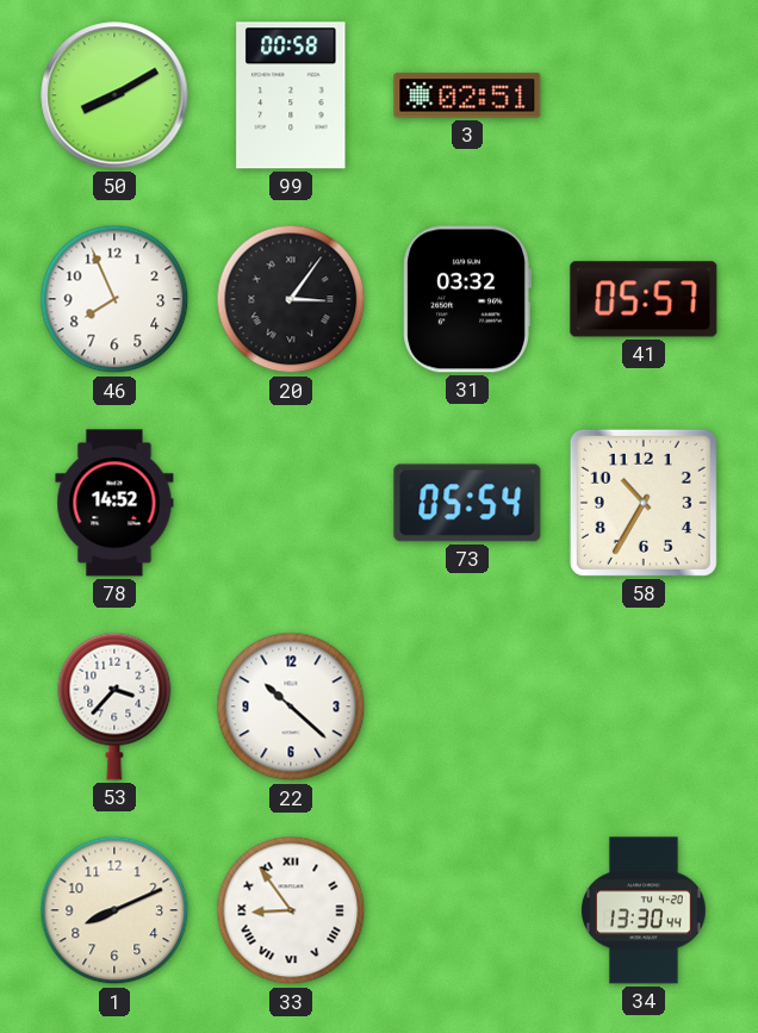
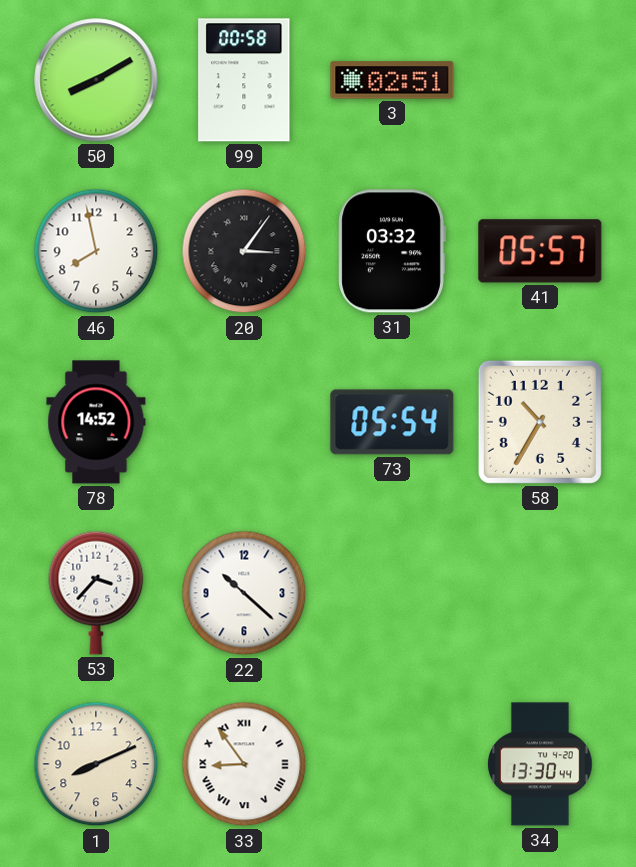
46: 7:56 -> 7:58
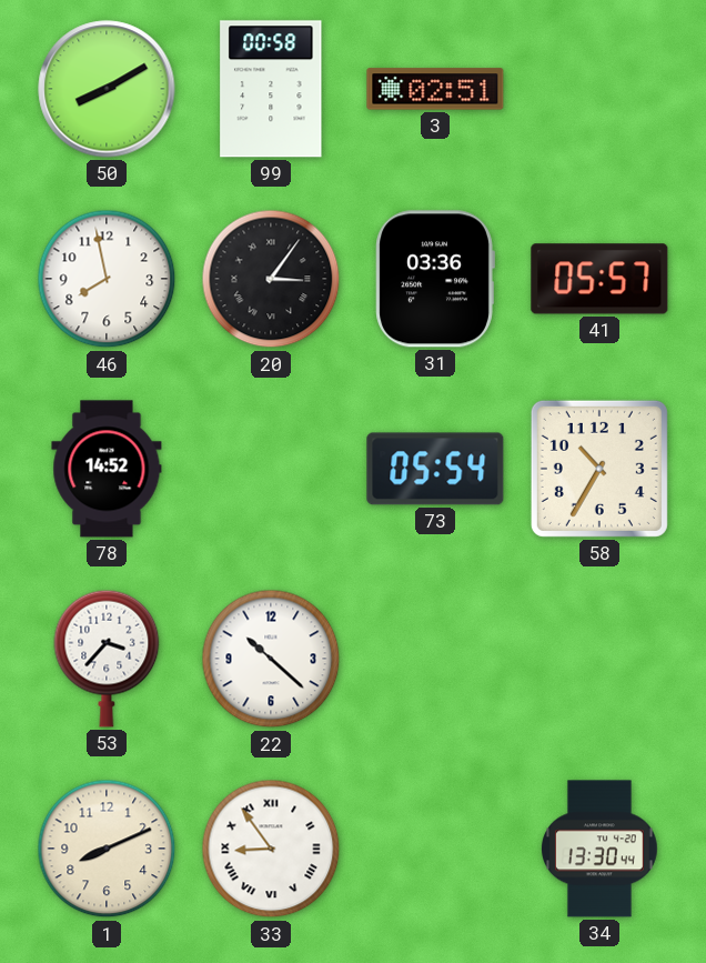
31: 03:32 -> 03:36
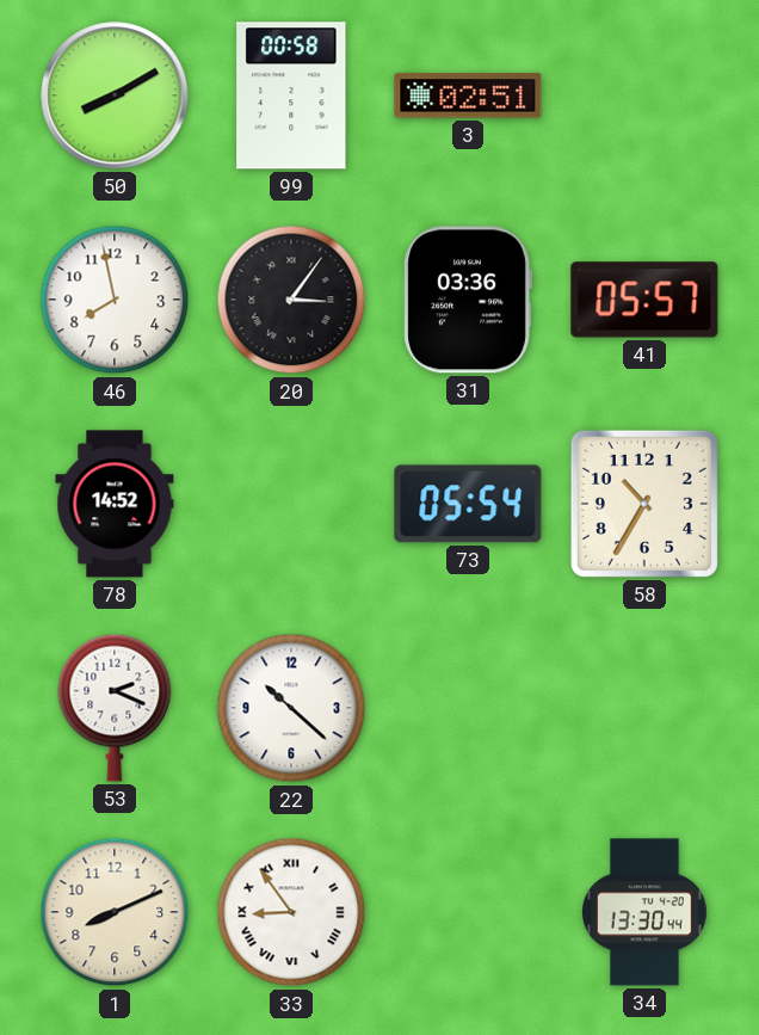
53: 3:37 -> 2:19
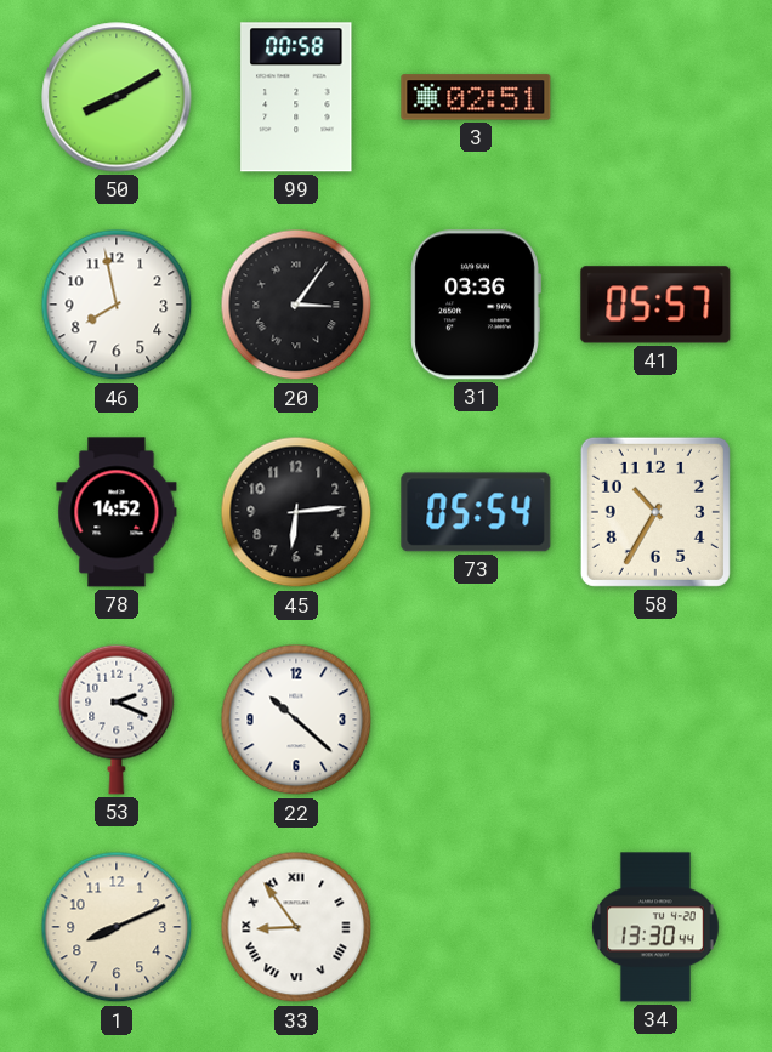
45: none -> 6:14
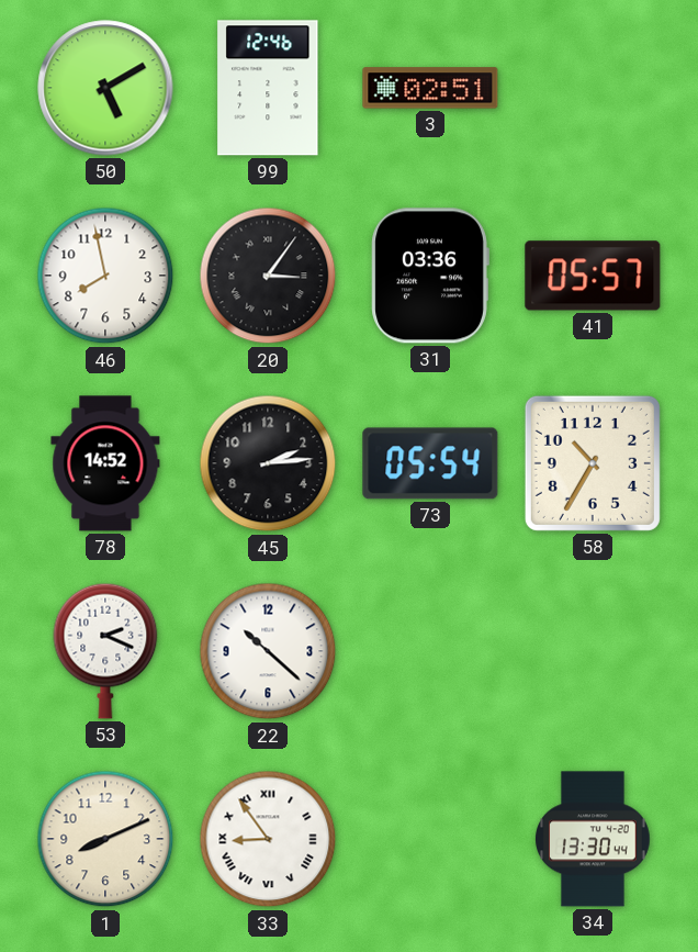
50: 8:10 -> 5:10
99: 00:58 -> 12:46
45: 6:14 -> 2:14
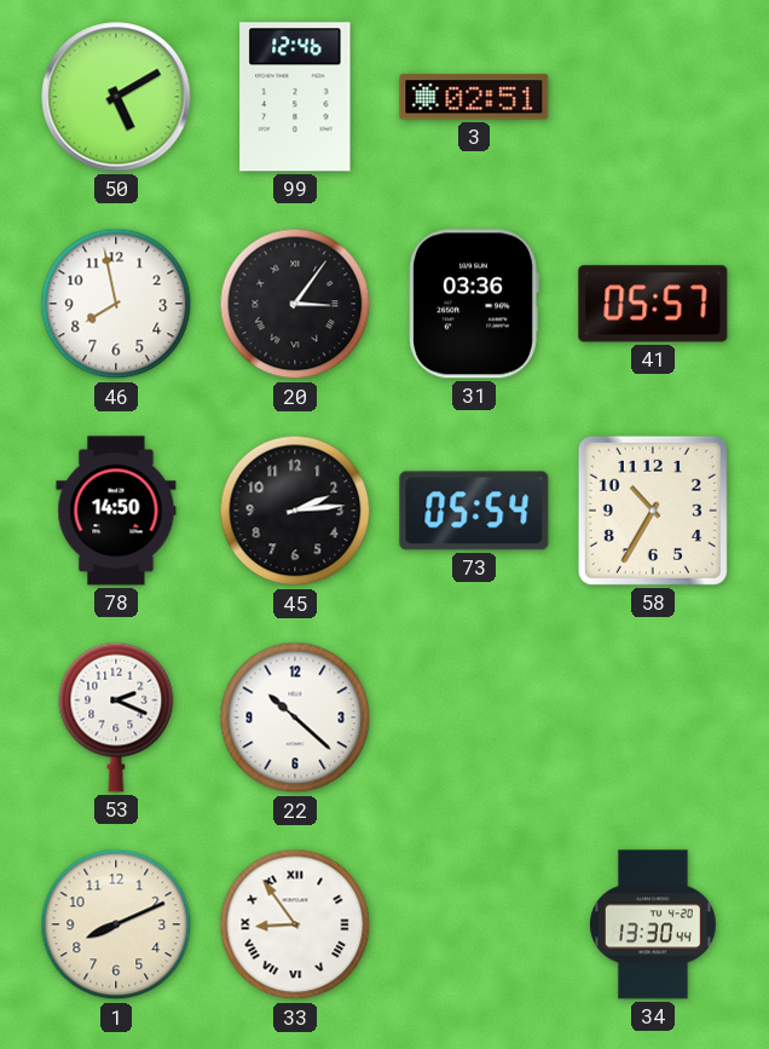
78: 14:52 -> 14:50
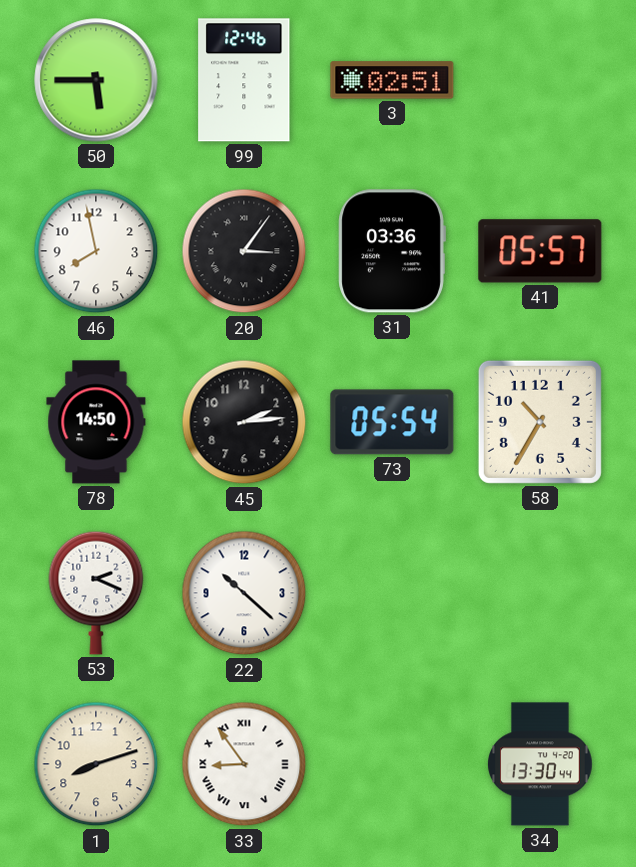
50: 5:10 -> 5:45
1: 8:11 -> 8:12
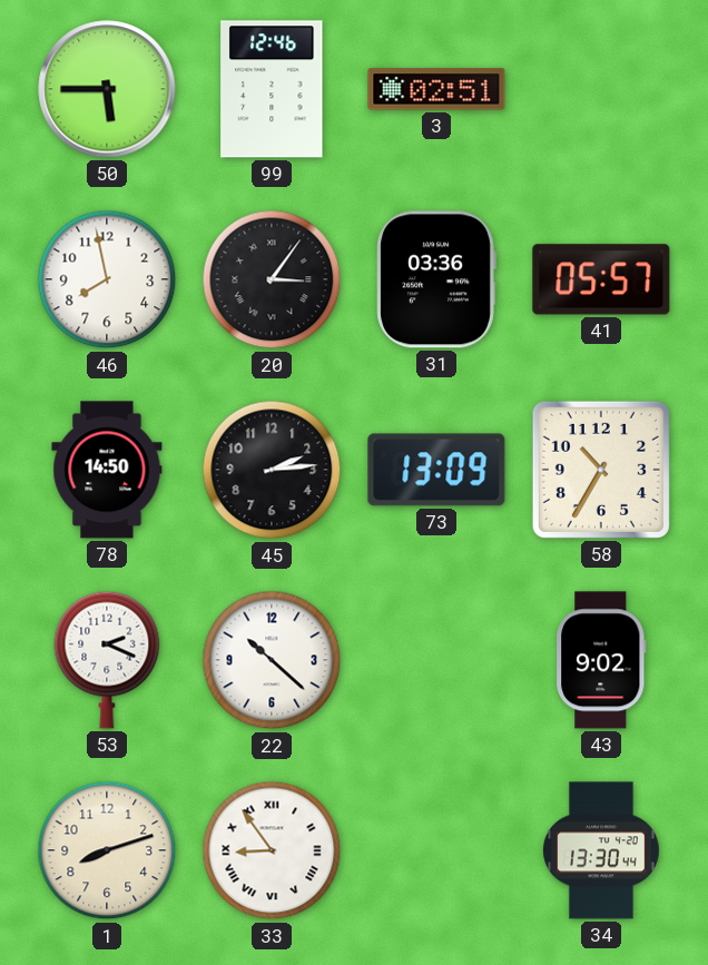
73: 05:54 -> 13:09
43: none -> 9:02
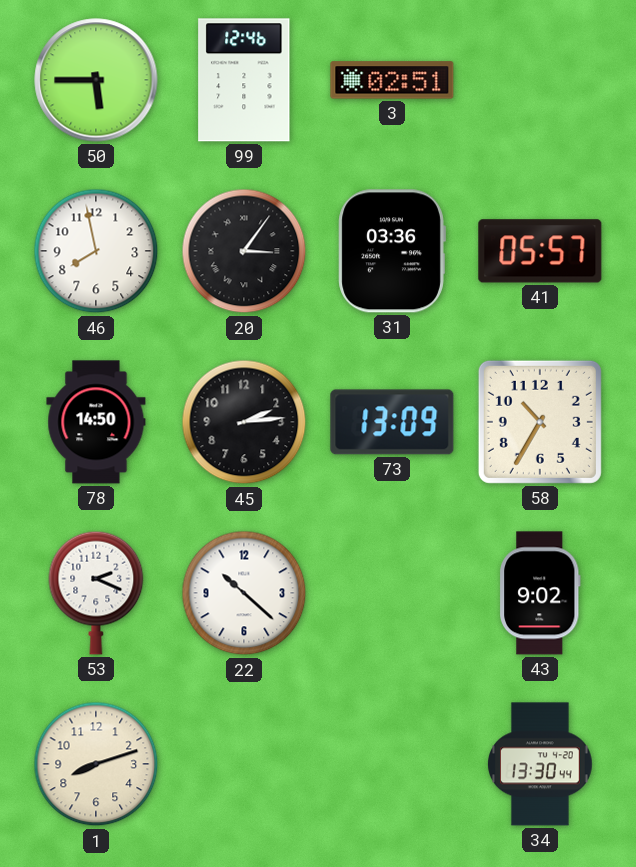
33: 8:54 -> none
